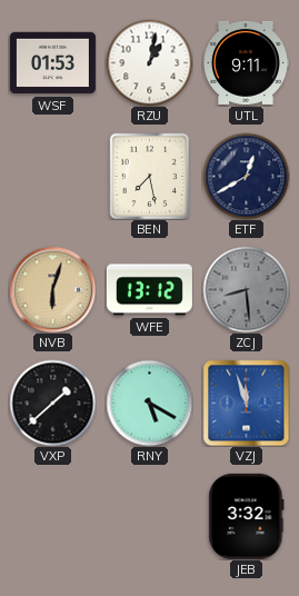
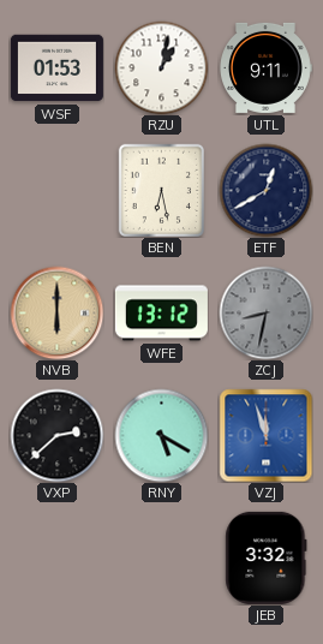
BEN: 7:28 -> 6:28
NVB: 6:03 -> 6:00
ZCJ: 8:29 -> 8:32
VXP: 1:38 -> 2:38
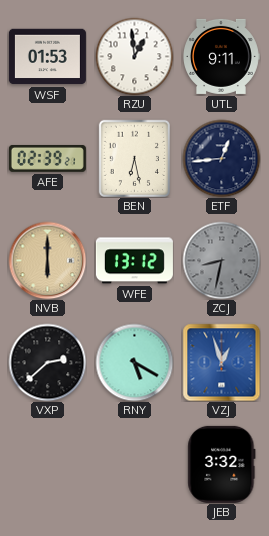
RZU: 1:02 -> 12:59
AFE: none -> 02:39
ETF: 12:40 -> 12:44
VZJ: 11:57 -> 12:57
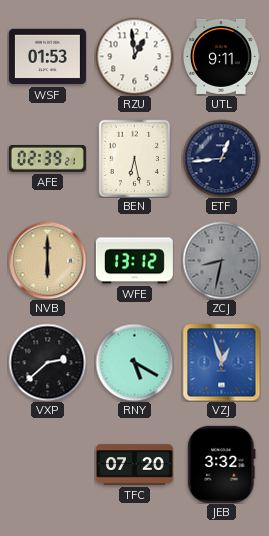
TFC: none -> 07:20
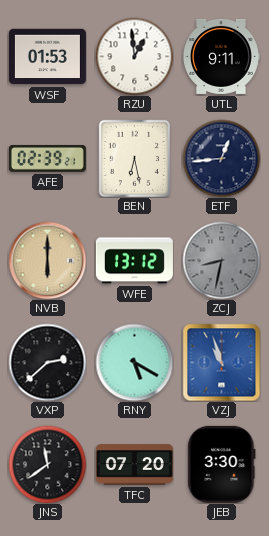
VZJ: 12:57 -> 10:57
JNS: none -> 11:39
JEB: 3:32 -> 3:30
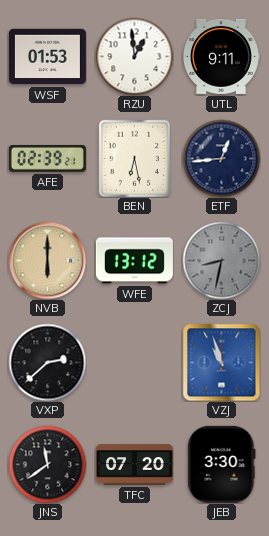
RNY: 5:20 -> none
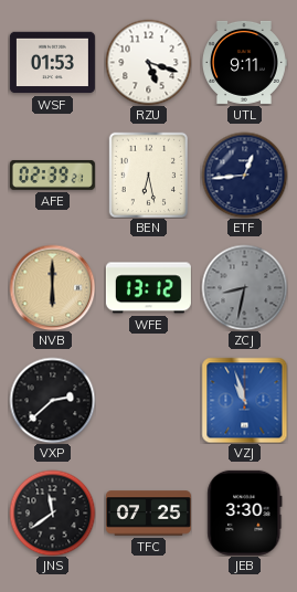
RZU: 12:59 -> 5:18
TFC: 07:20 -> 07:25
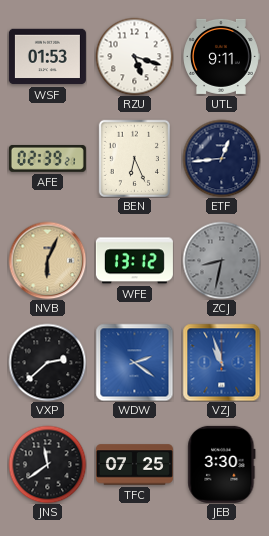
BEN: 6:28 -> 6:26
NVB: 6:00 -> 6:04
WDW: none -> 2:21
